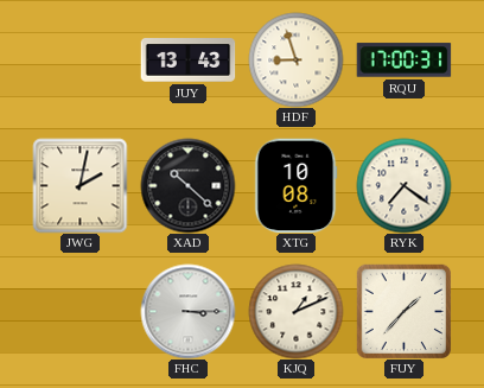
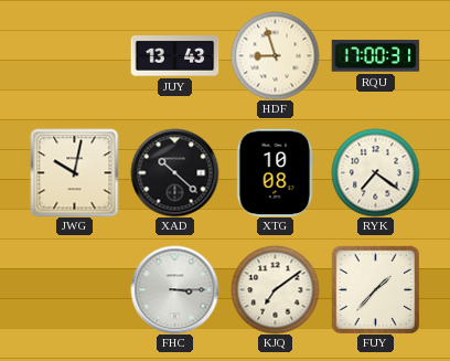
JWG: 2:02 -> 10:02
KJQ: 1:11 -> 7:09
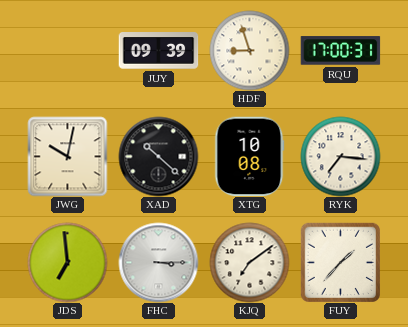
JUY: 13:43 -> 09:39
RYK: 7:21 -> 7:16
JDS: none -> 6:59
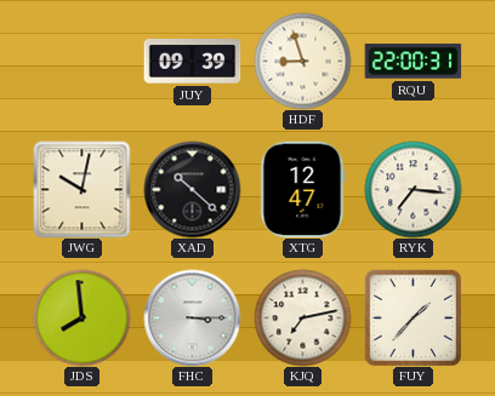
RQU: 17:00 -> 22:00
XTG: 10:08 -> 12:47
JDS: 6:59 -> 7:59
KJQ: 7:09 -> 7:13
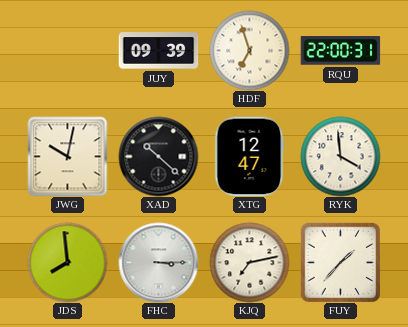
HDF: 8:57 -> 6:57
RYK: 7:16 -> 3:59
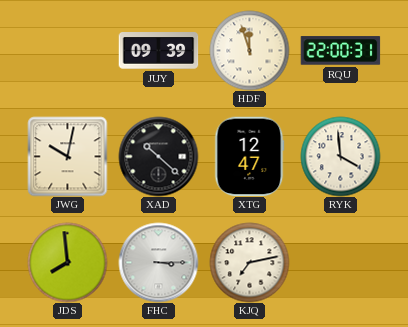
HDF: 6:57 -> 11:57
FUY: 1:37 -> none
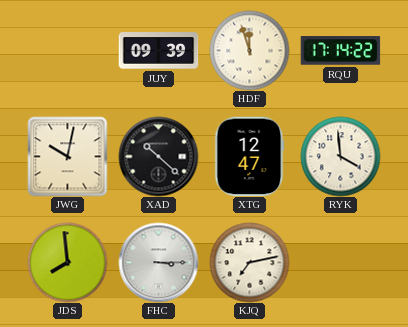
RQU: 22:00 -> 17:14
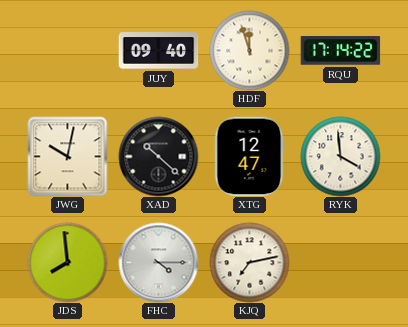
JUY: 09:39 -> 09:40
FHC: 3:15 -> 4:15
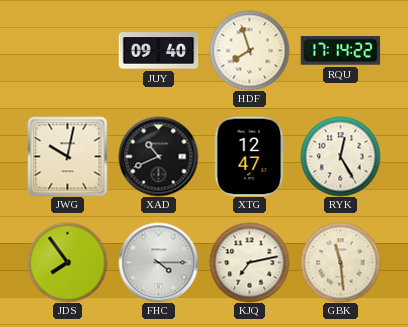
HDF: 11:57 -> 7:57
XAD: 10:22 -> 10:41
RYK: 3:59 -> 12:25
JDS: 7:59 -> 7:54
GBK: none -> 11:29
